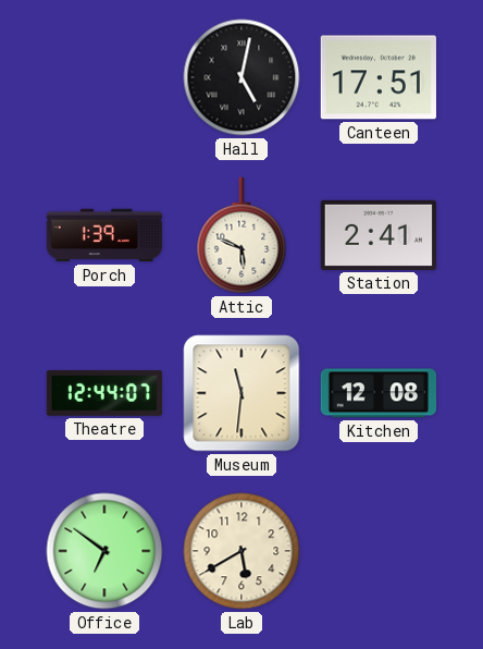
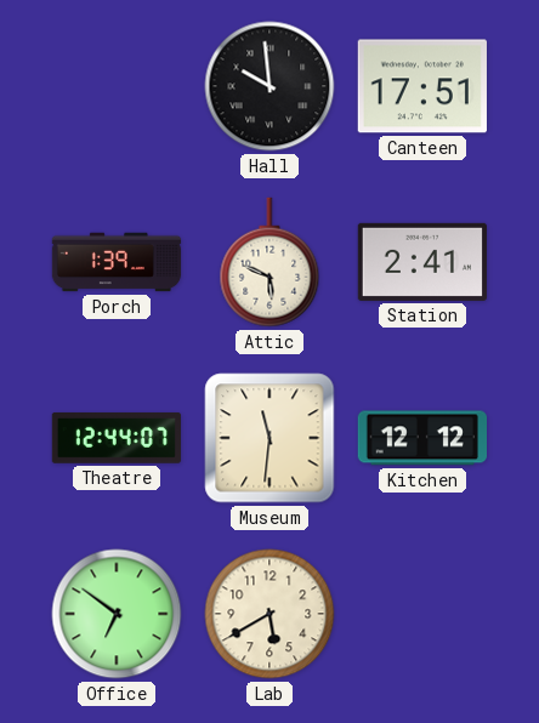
Hall: 5:02 -> 9:59
Kitchen: 12:08 -> 12:12
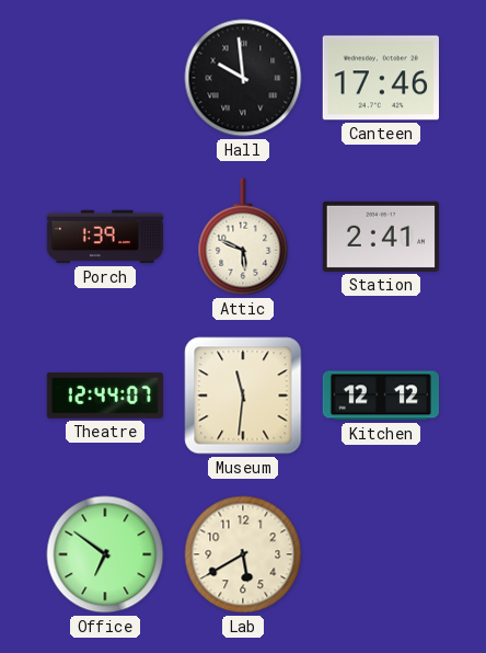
Canteen: 17:51 -> 17:46
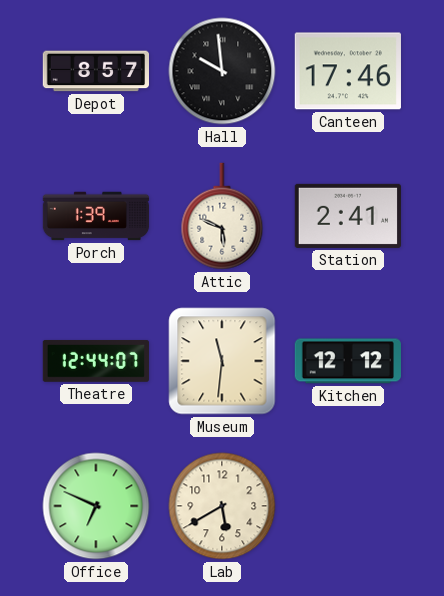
Depot: none -> 8:57
Office: 6:51 -> 6:49
